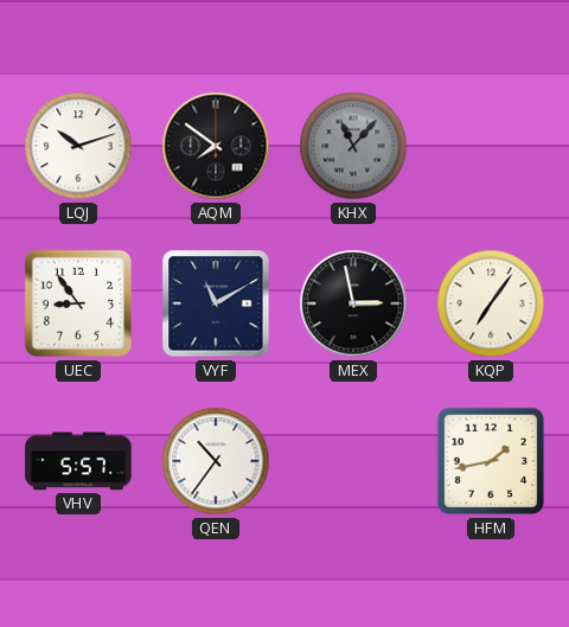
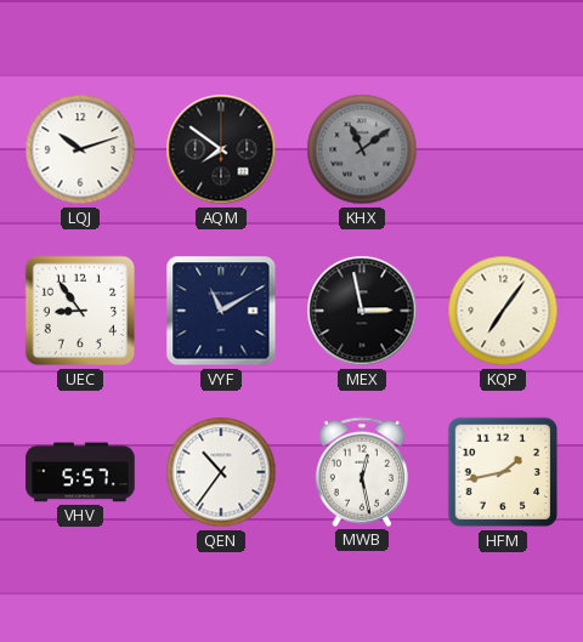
KHX: 11:07 -> 11:09
MWB: none -> 12:28
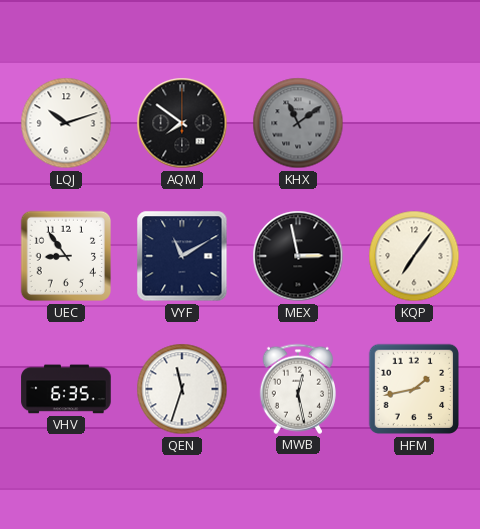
VHV: 5:57 -> 6:35
QEN: 10:36 -> 11:33
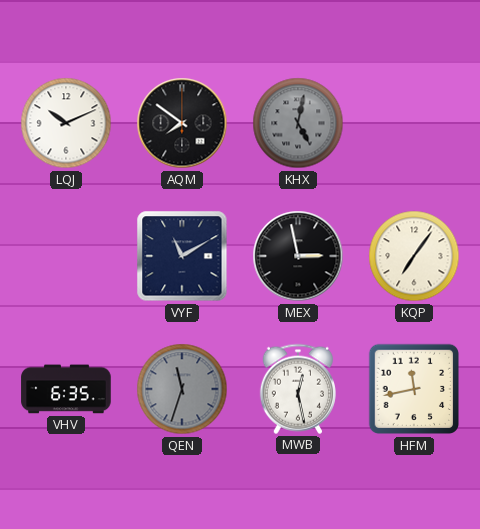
LQJ: 10:12 -> 10:11
KHX: 11:09 -> 5:02
UEC: 8:54 -> none
QEN dial: white -> grey
HFM: 1:43 -> 11:43
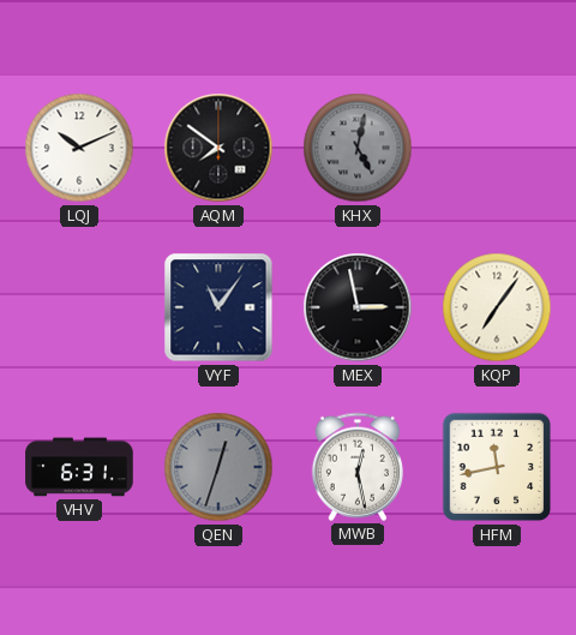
VYF: 11:10 -> 11:06
VHV: 6:35 -> 6:31
QEN: 11:33 -> 12:33
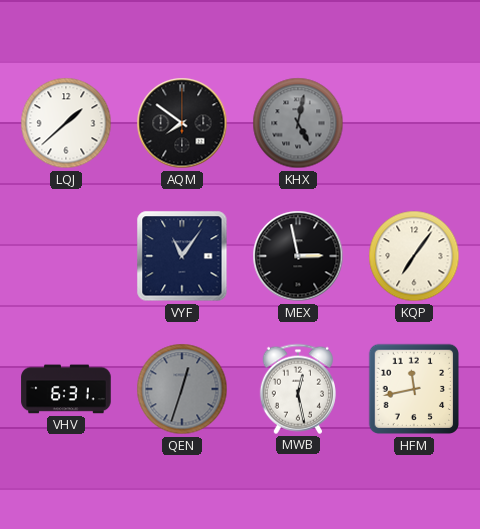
LQJ: 10:11 -> 1:38
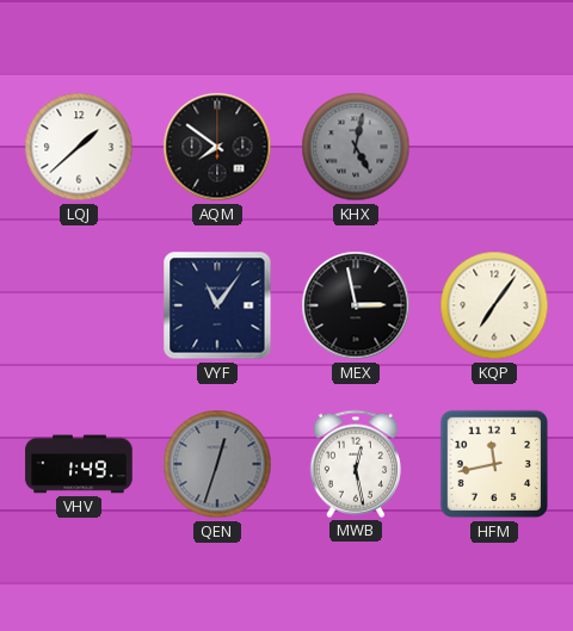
VHV: 6:31 -> 1:49
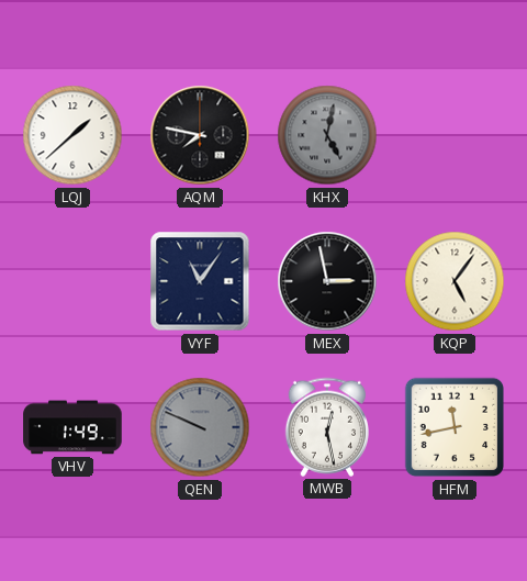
AQM: 7:51 -> 7:47
KQP: 7:06 -> 5:06
QEN: 12:33 -> 9:49
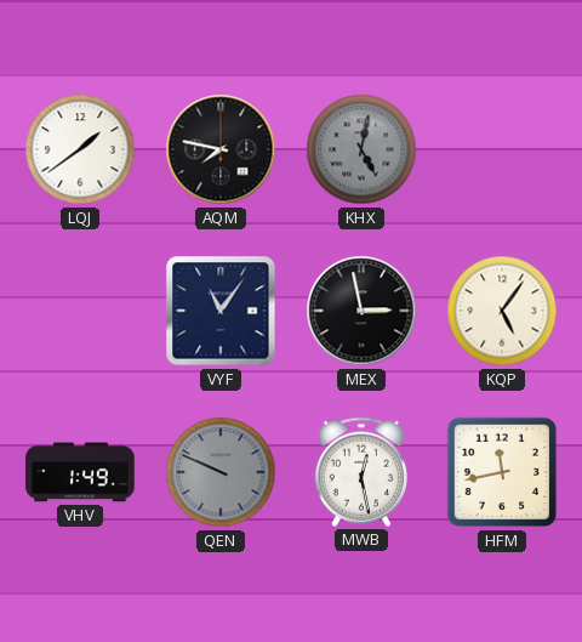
LQJ: 1:38 -> 1:39
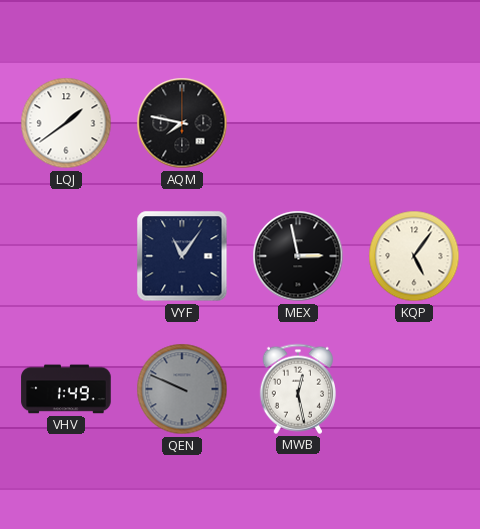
KHX: 5:02 -> none
HFM: 11:43 -> none
